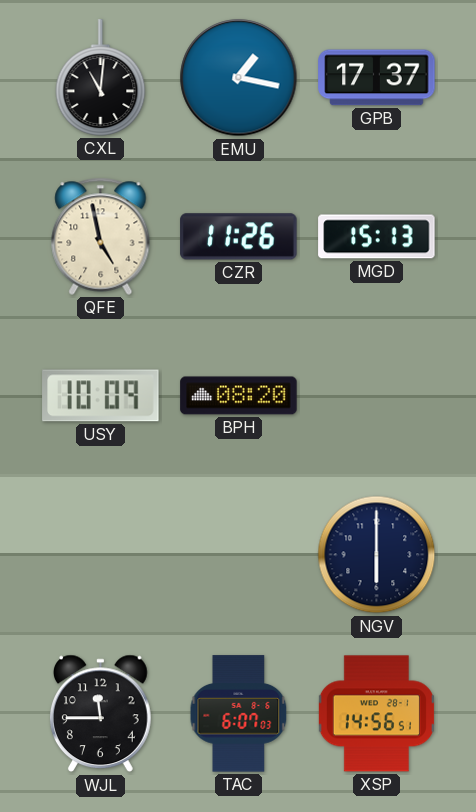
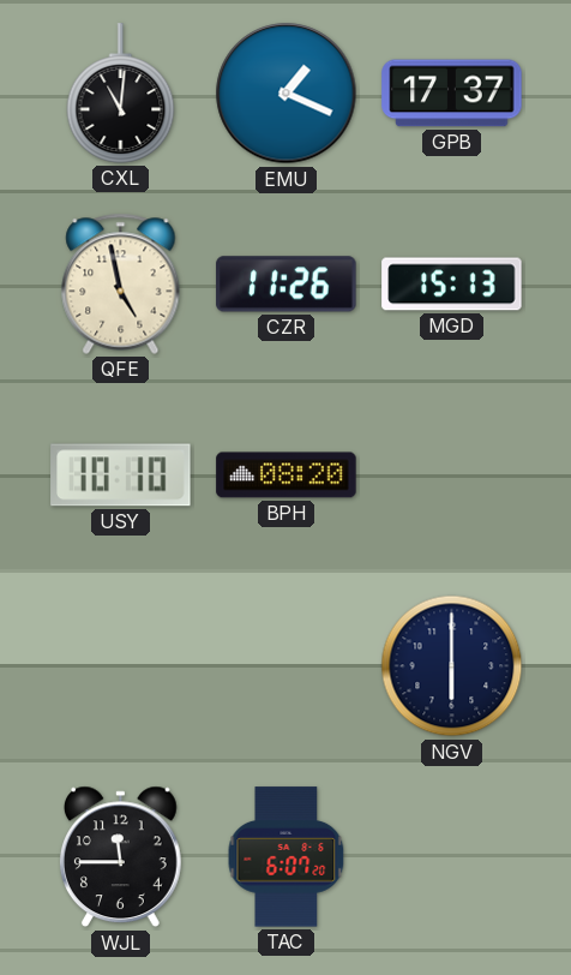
EMU: 1:17 -> 1:19
USY: 10:09 -> 10:10
TAC: 6:07:03 -> 6:07:20
XSP: 14:56 -> none
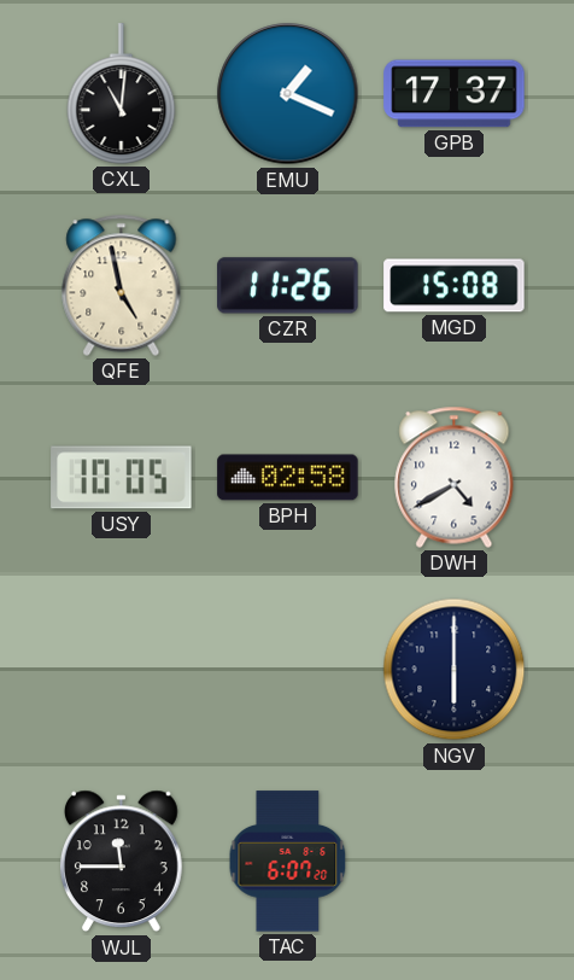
MGD: 15:13 -> 15:08
USY: 10:10 -> 10:05
BPH: 08:20 -> 02:58
DWH: none -> 4:40
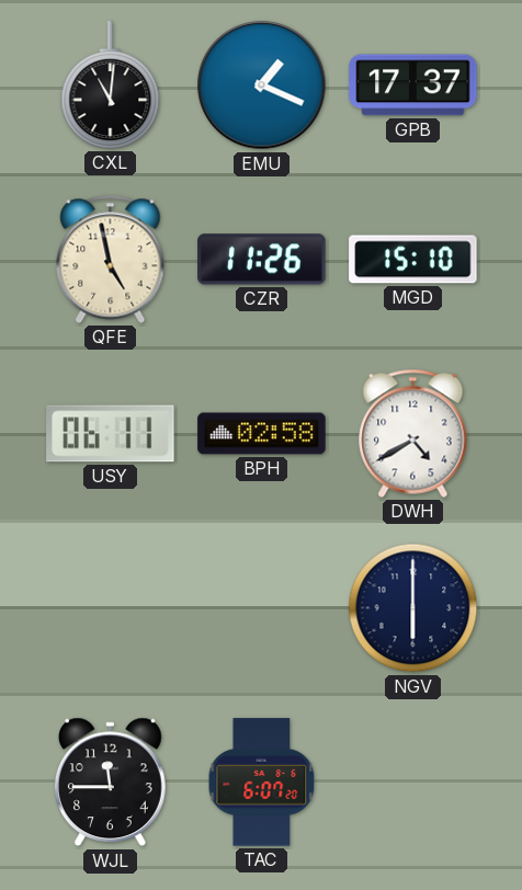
MGD: 15:08 -> 15:10
USY: 10:05 -> 06:11
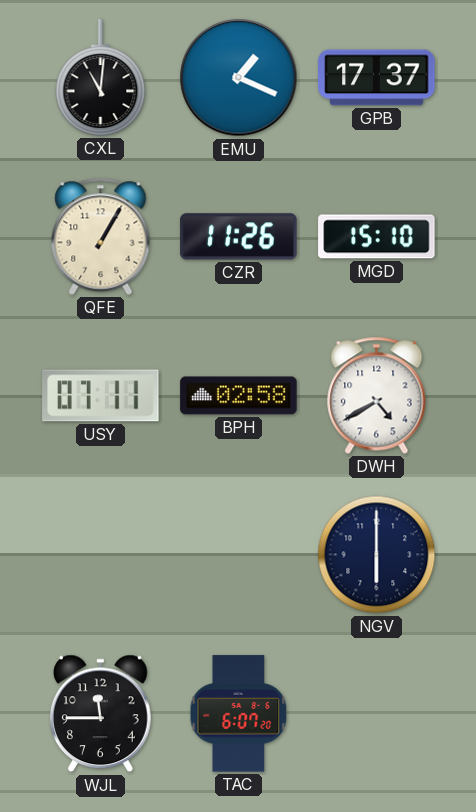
QFE: 4:58 -> 1:05
USY: 06:11 -> 07:11
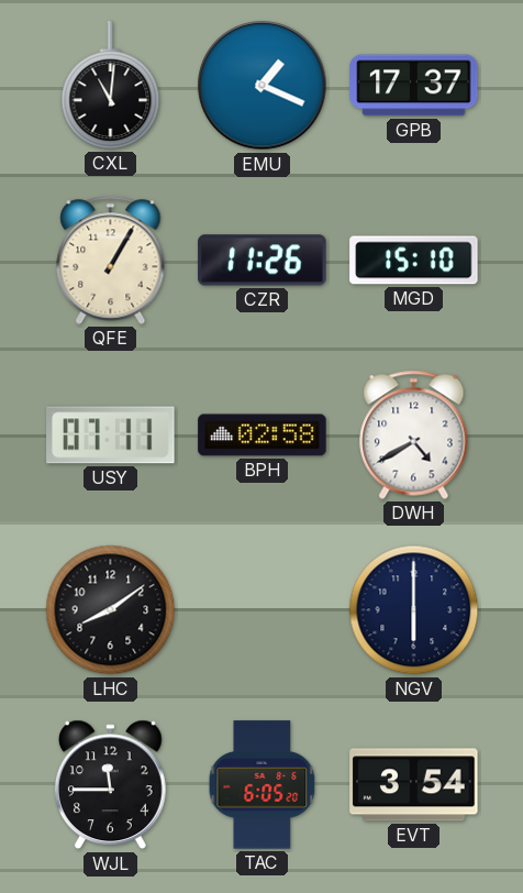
LHC: none -> 8:09
TAC: 6:07 -> 6:05
EVT: none -> 3:54
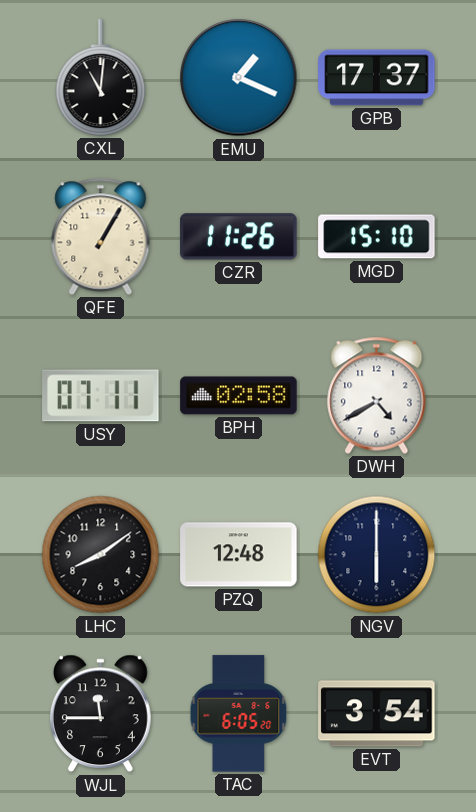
PZQ: none -> 12:48
